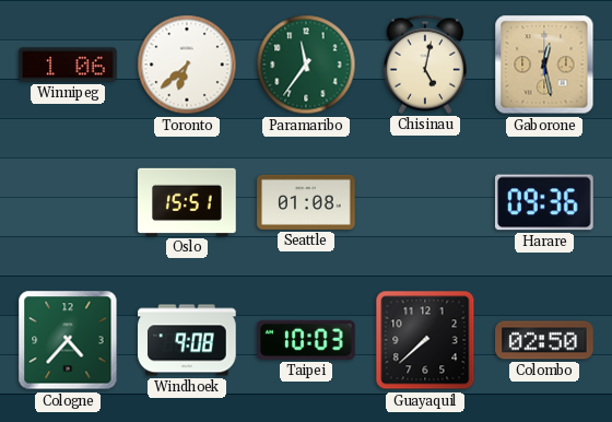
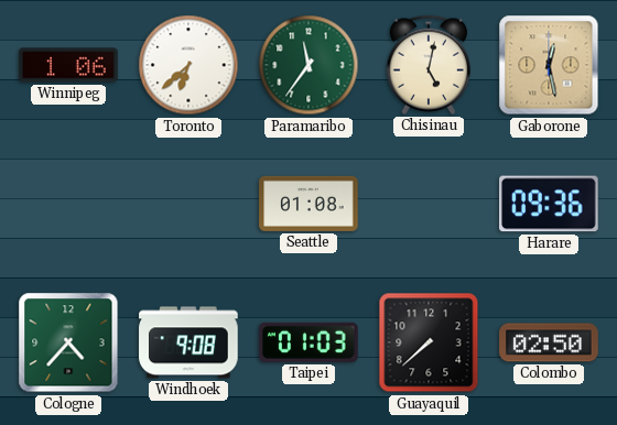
Oslo: 15:51 -> none
Taipei: 10:03 -> 01:03
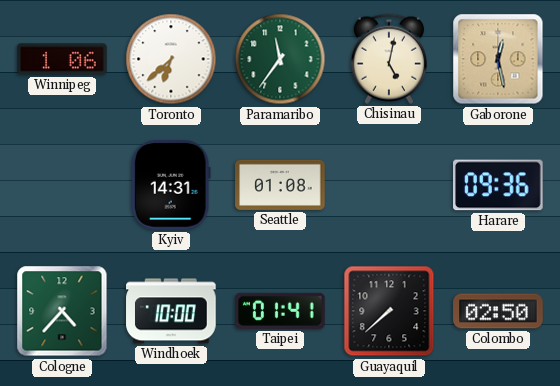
Kyiv: none -> 14:31
Windhoek: 9:08 -> 10:00
Taipei: 01:03 -> 01:41
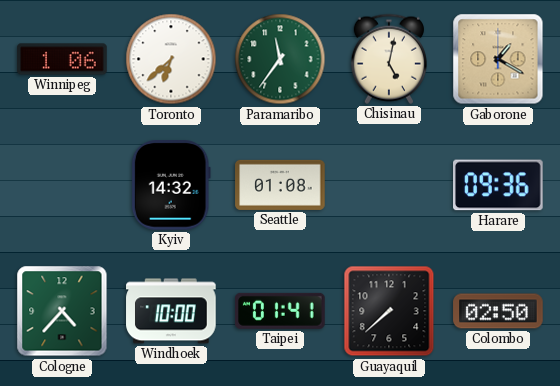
Gaborone: 12:28 -> 1:20
Kyiv: 14:31 -> 14:32
